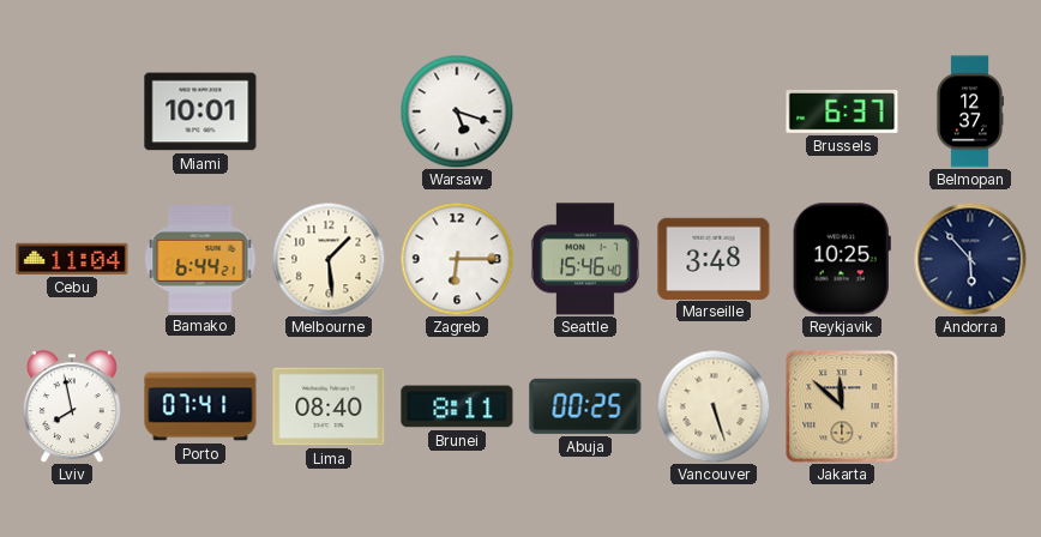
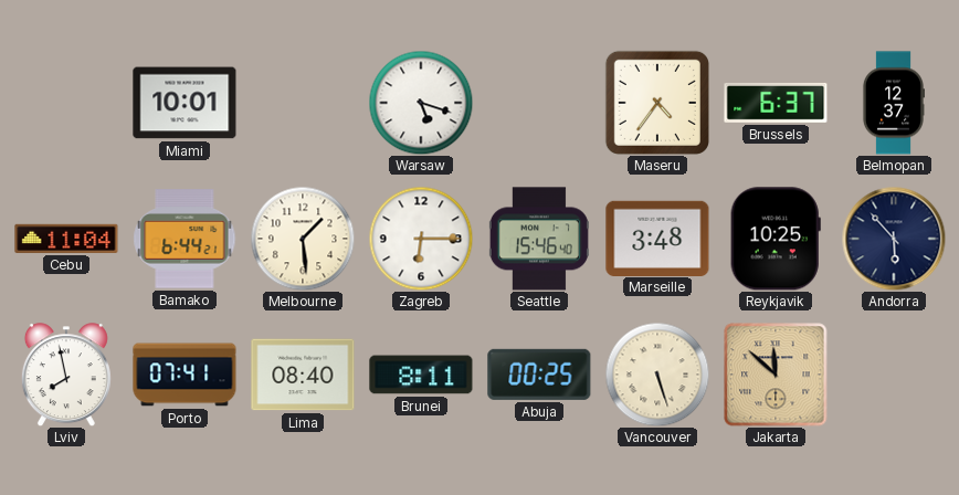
Maseru: none -> 4:36
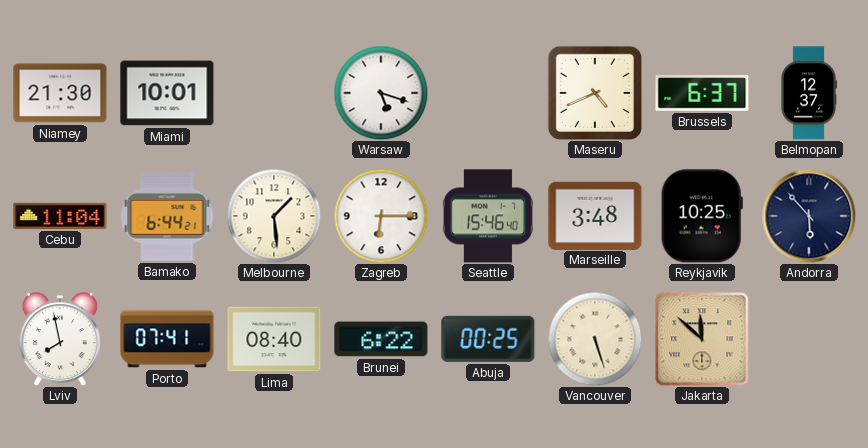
Niamey: none -> 21:30
Maseru: 4:36 -> 4:41
Brunei: 8:11 -> 6:22
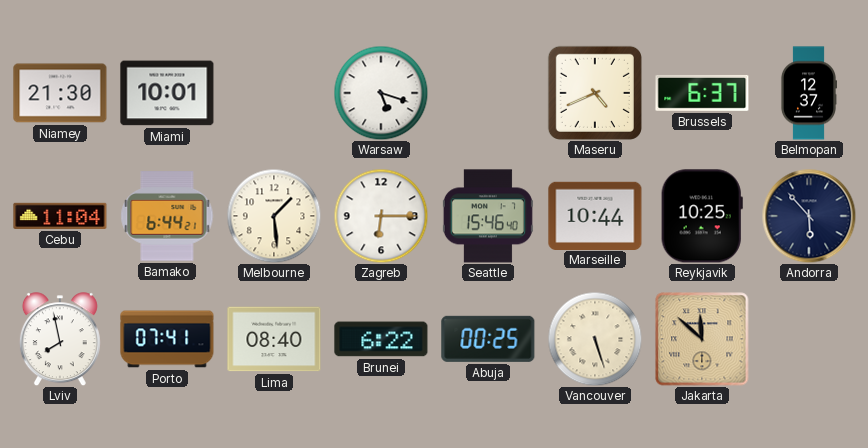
Marseille: 3:48 -> 10:44
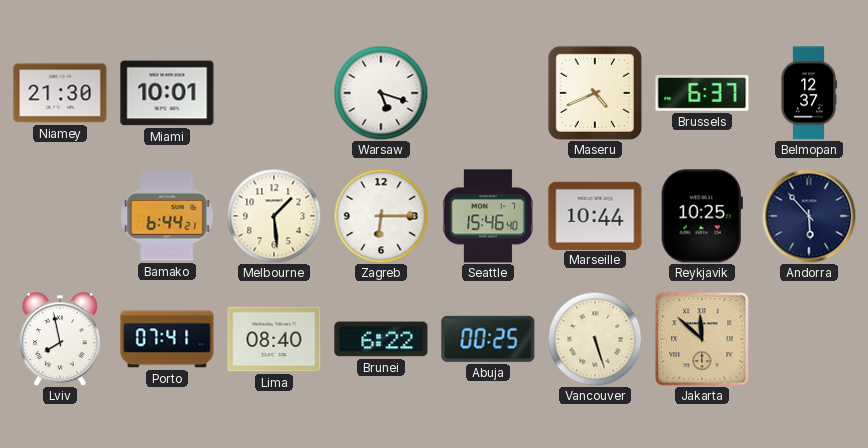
Cebu: 11:04 -> none
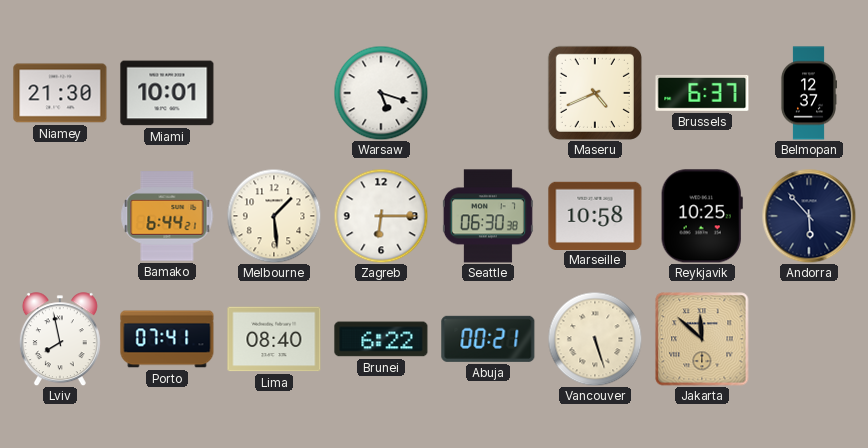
Seattle: 15:46 -> 06:30
Marseille: 10:44 -> 10:58
Abuja: 00:25 -> 00:21
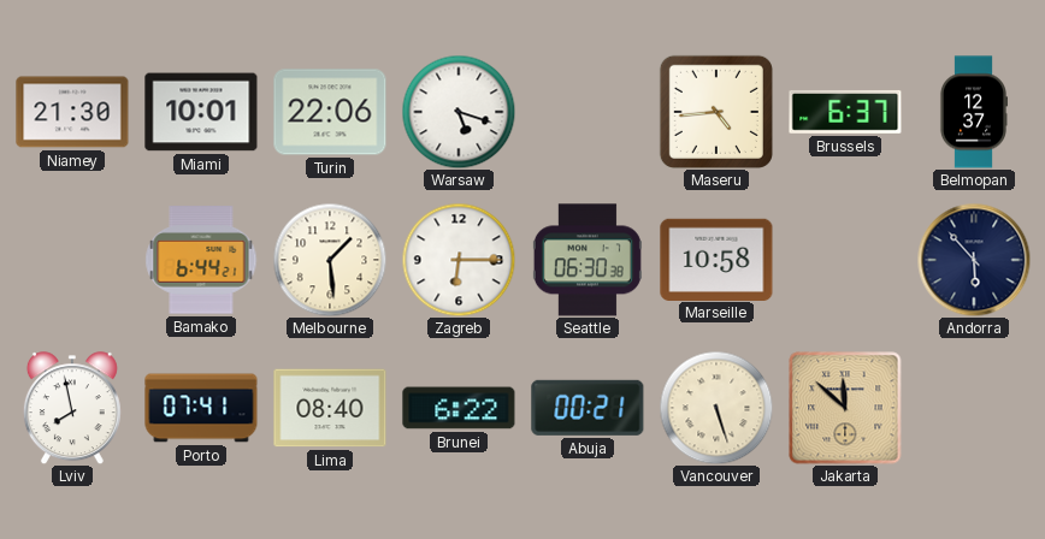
Turin: none -> 22:06
Maseru: 4:41 -> 4:44
Reykjavik: 10:25 -> none
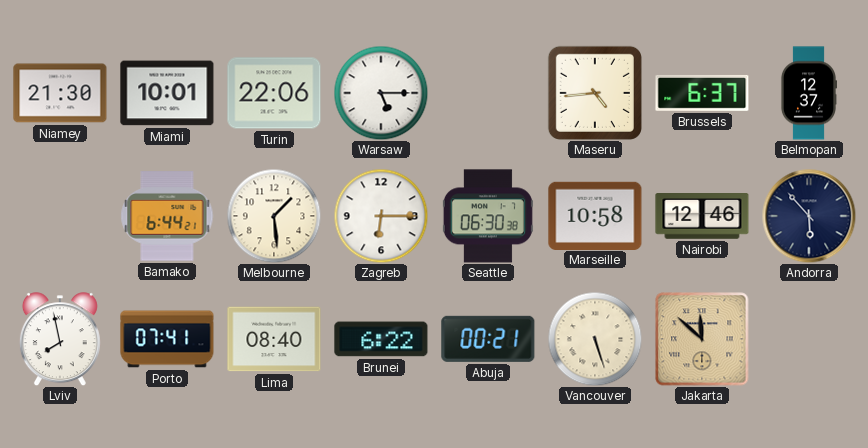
Warsaw: 5:18 -> 5:15
Nairobi: none -> 12:46
